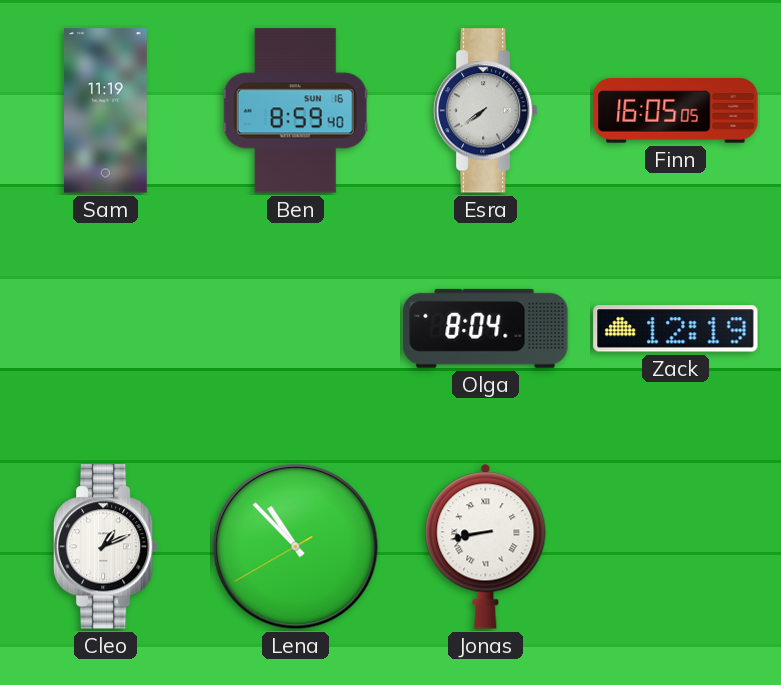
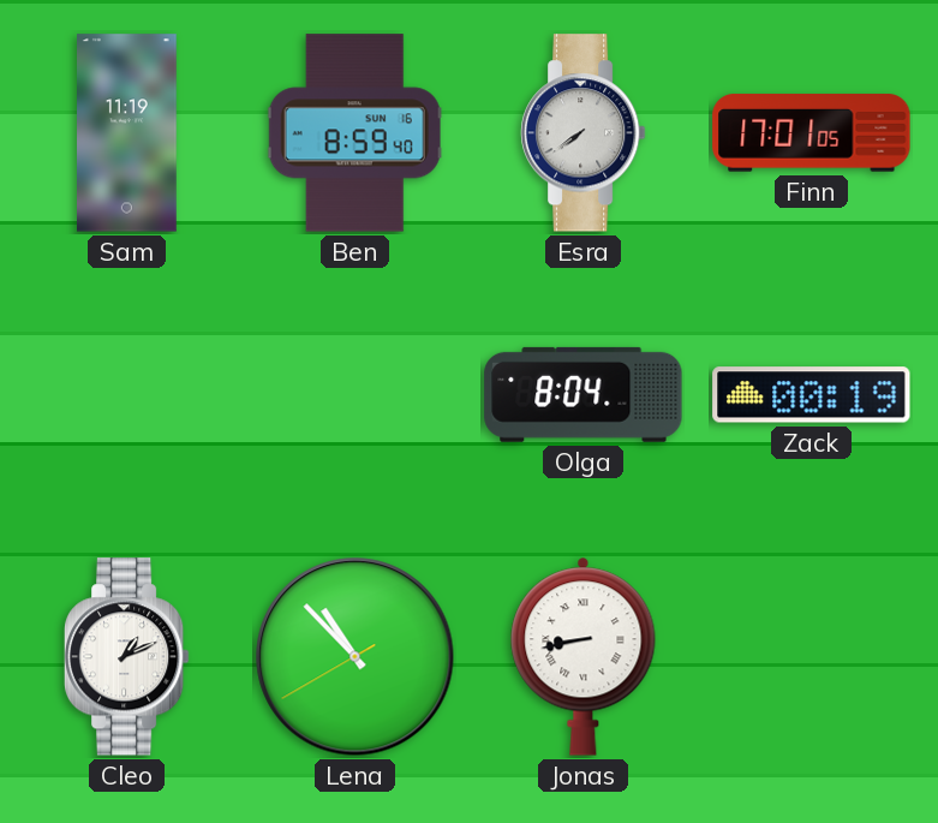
Finn: 16:05 -> 17:01
Zack: 12:19 -> 00:19
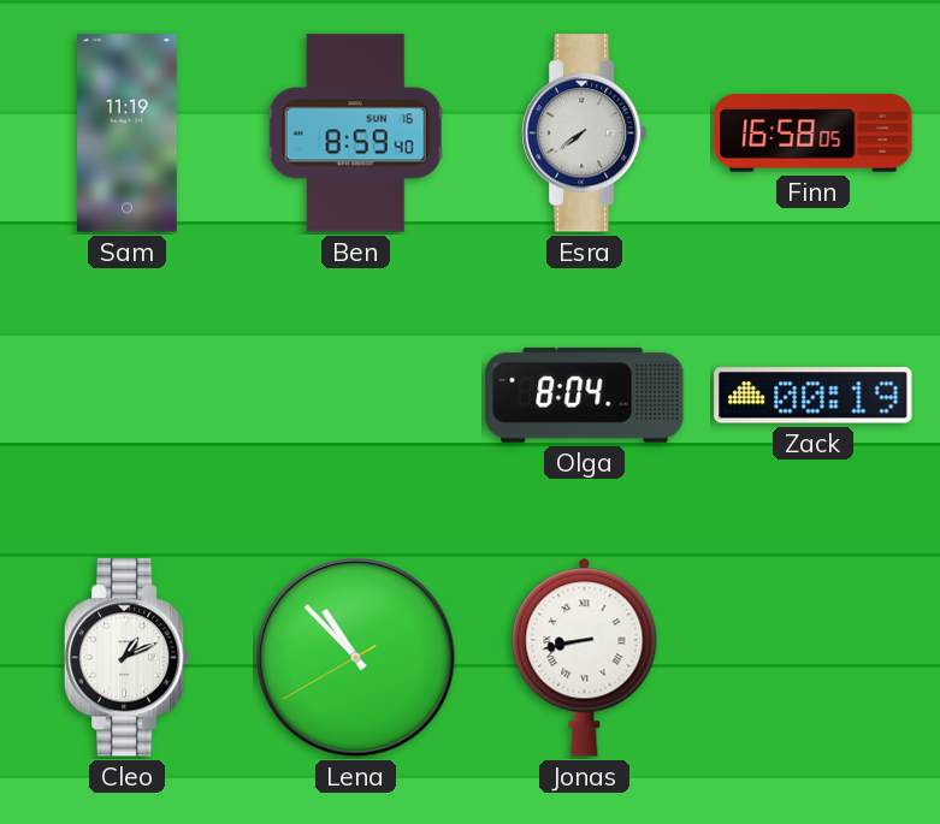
Finn: 17:01 -> 16:58
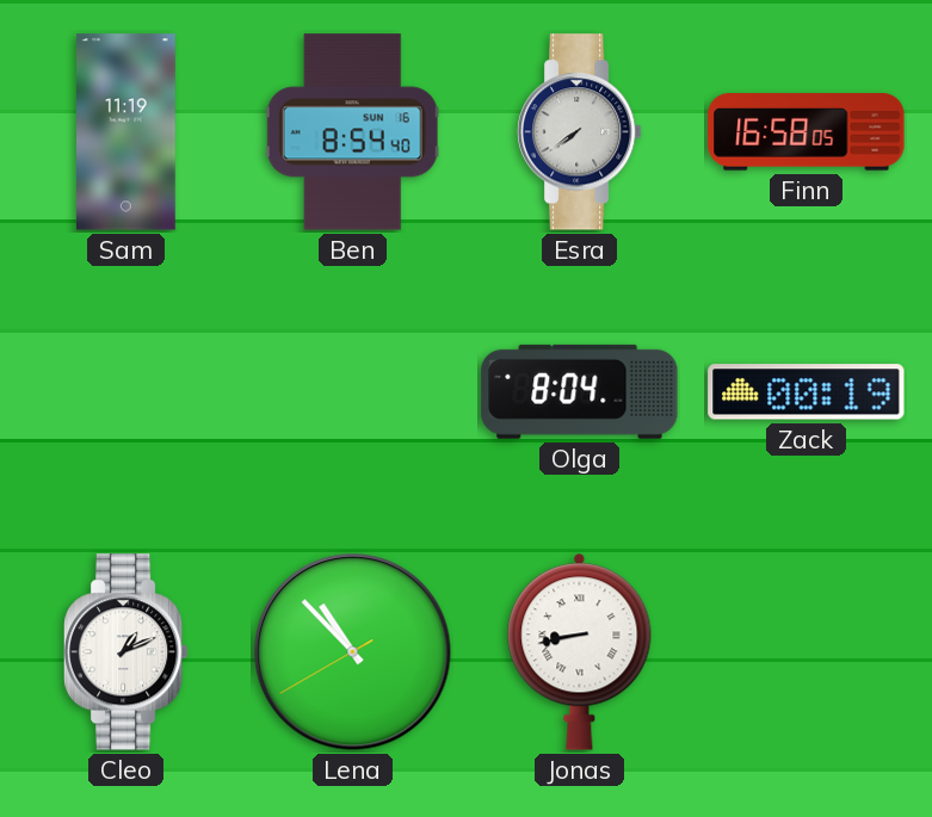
Ben: 8:59 -> 8:54
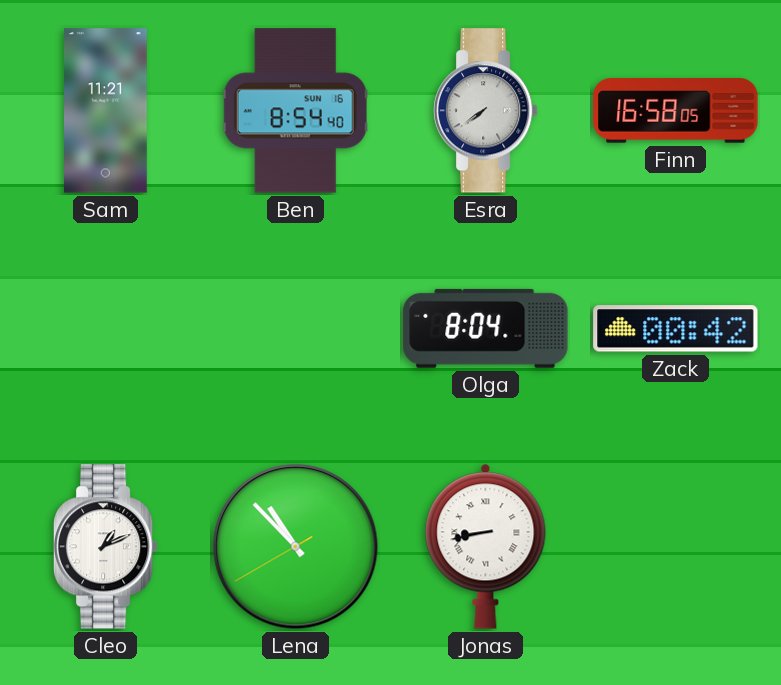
Sam: 11:19 -> 11:21
Zack: 00:19 -> 00:42
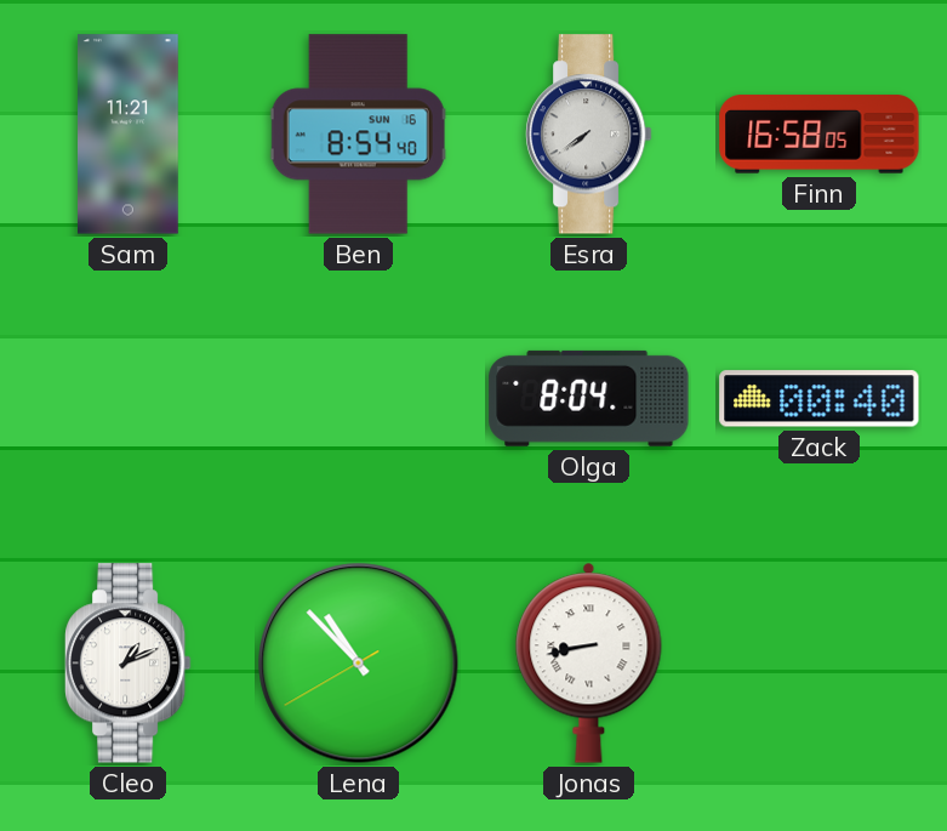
Zack: 00:42 -> 00:40
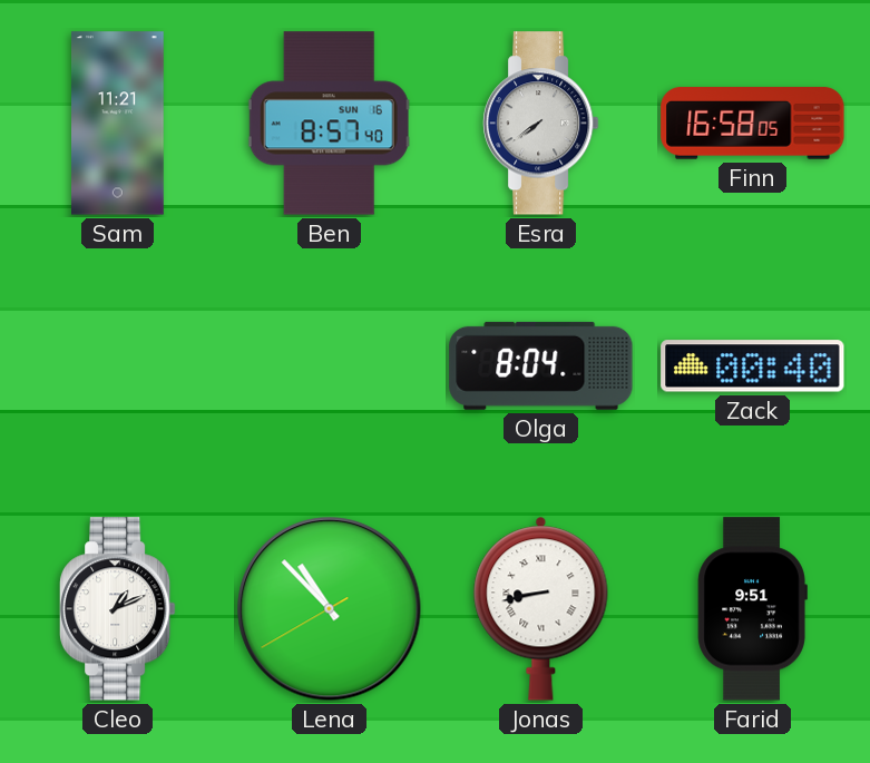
Ben: 8:54 -> 8:57
Farid: none -> 9:51
